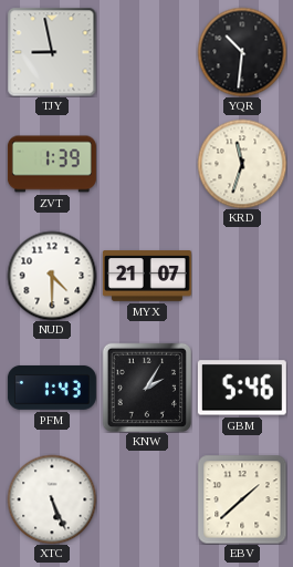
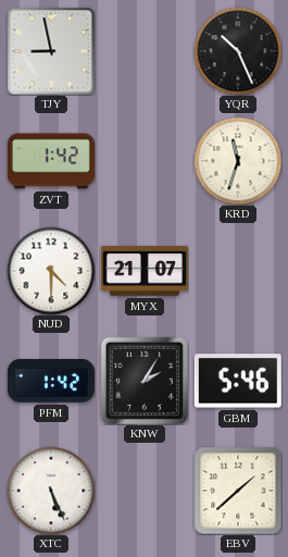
YQR: 10:31 -> 10:26
ZVT: 1:39 -> 1:42
PFM: 1:43 -> 1:42
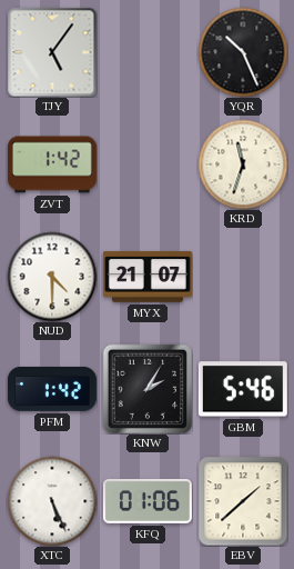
TJY: 8:58 -> 5:06
KFQ: none -> 01:06
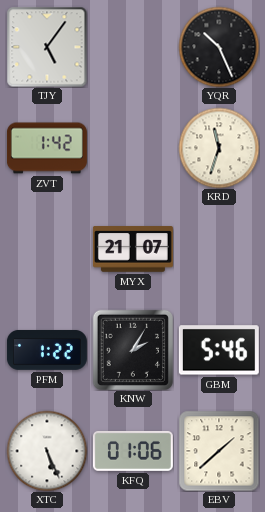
NUD: 4:30 -> none
PFM: 1:42 -> 1:22
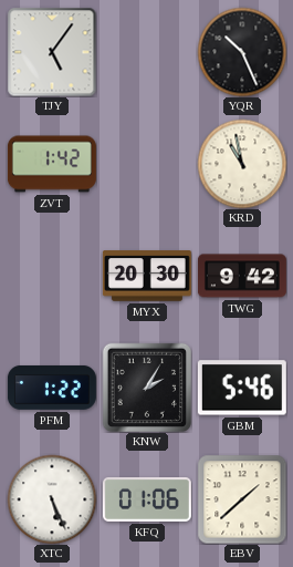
KRD: 11:33 -> 10:58
MYX: 21:07 -> 20:30
TWG: none -> 9:42
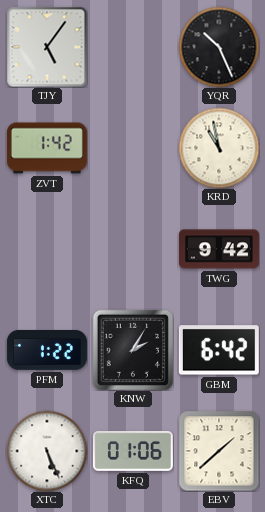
MYX: 20:30 -> none
GBM: 5:46 -> 6:42
